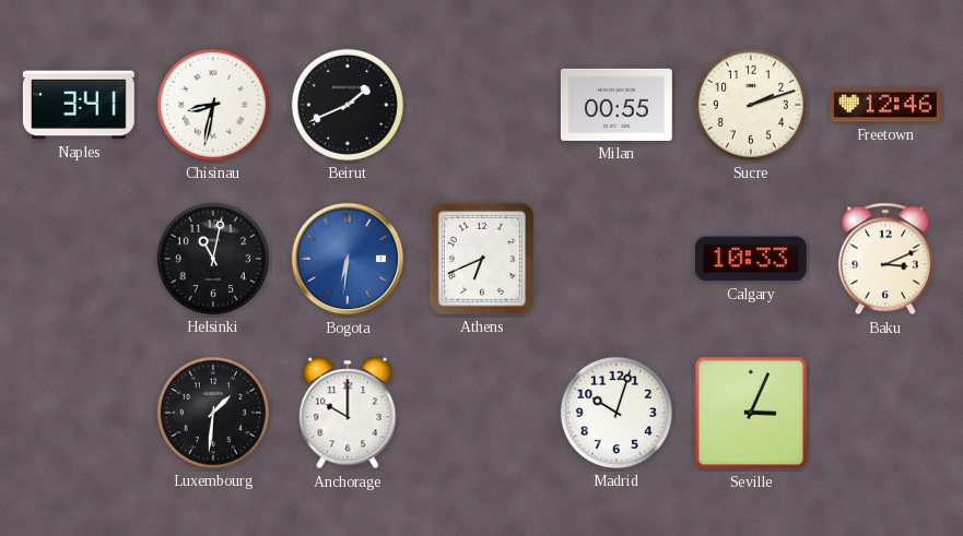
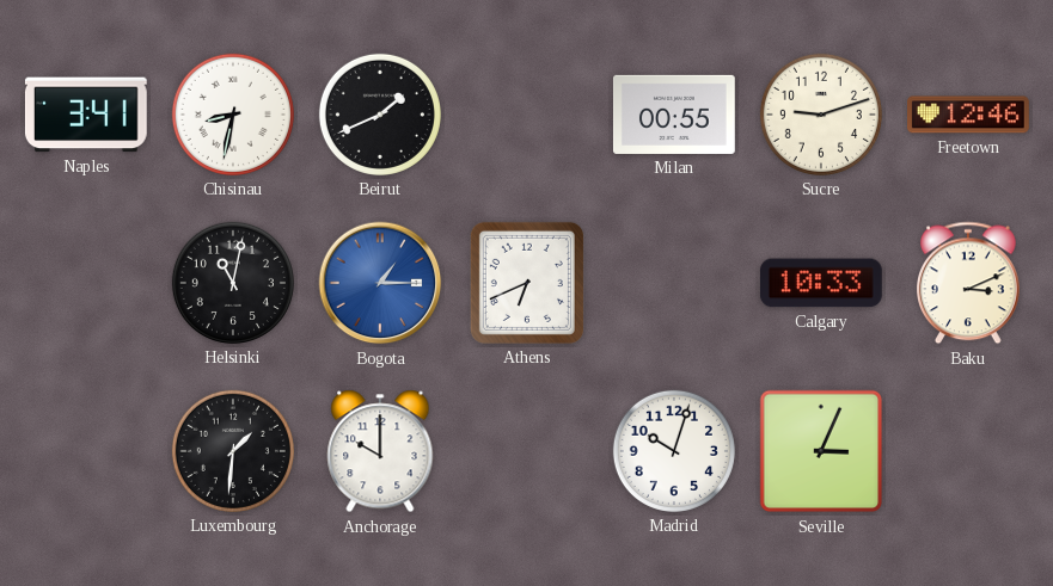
Sucre: 2:12 -> 9:12
Bogota: 6:31 -> 1:15
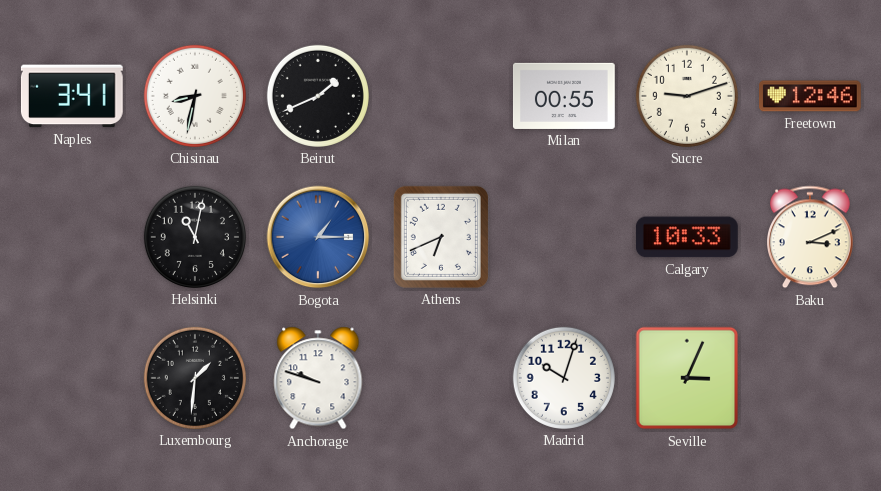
Anchorage: 10:00 -> 9:48
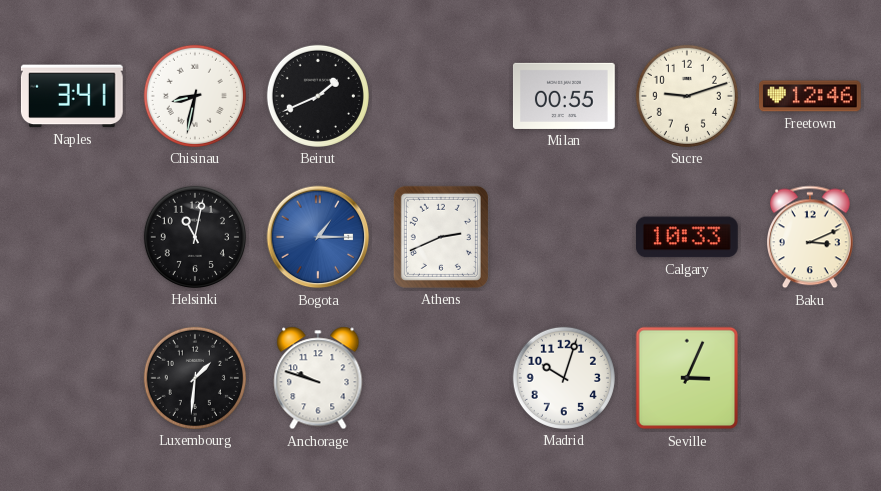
Athens: 6:41 -> 2:41
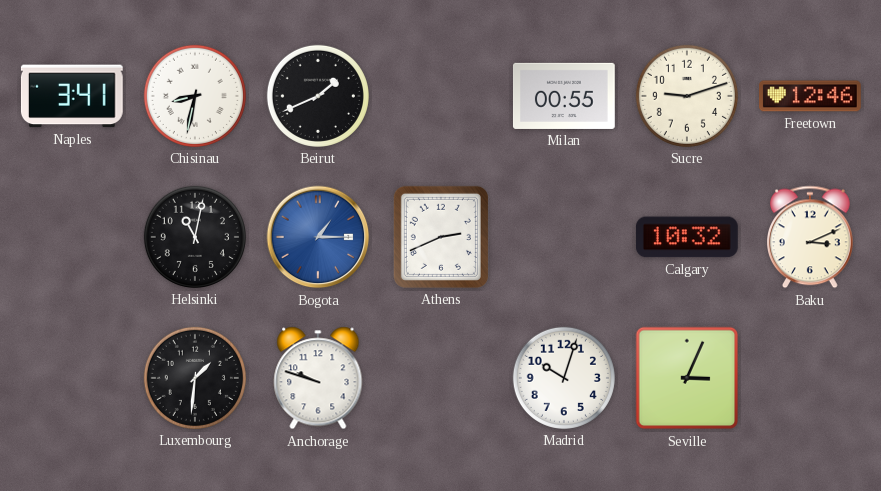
Calgary: 10:33 -> 10:32
